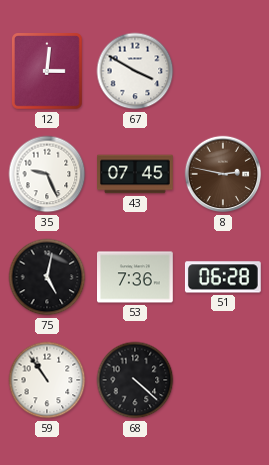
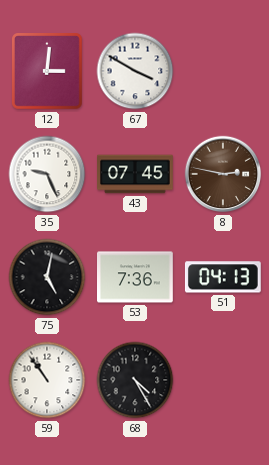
51: 06:28 -> 04:13
68: 4:22 -> 4:25
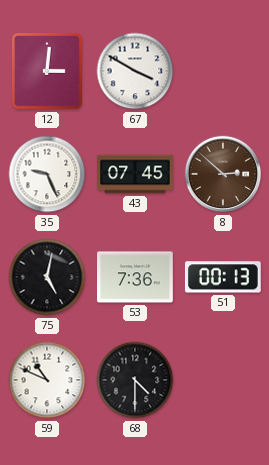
8: 2:47 -> 2:52
51: 04:13 -> 00:13
59: 10:54 -> 10:49
68: 4:25 -> 4:30
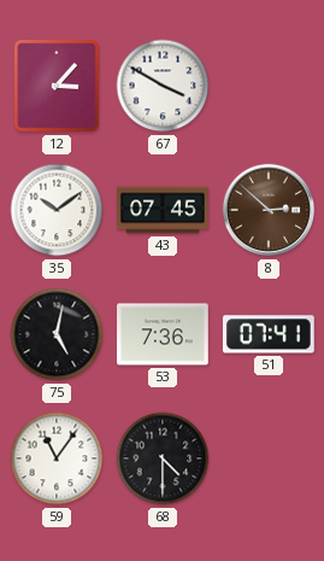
12: 3:01 -> 3:07
35: 9:26 -> 10:09
51: 00:13 -> 07:41
59: 10:49 -> 11:06
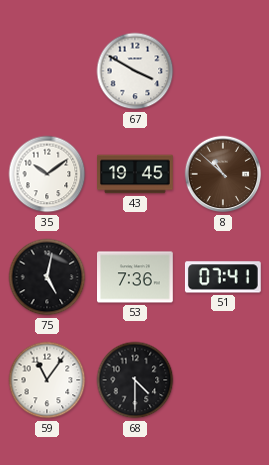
12: 3:07 -> none
43: 07:45 -> 19:45
8: 2:52 -> 10:52
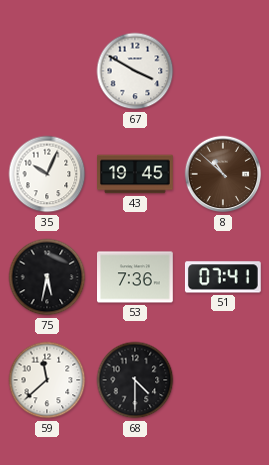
35: 10:09 -> 10:04
75: 5:02 -> 5:32
59: 11:06 -> 11:38
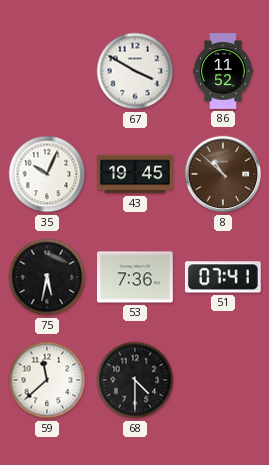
86: none -> 11:52
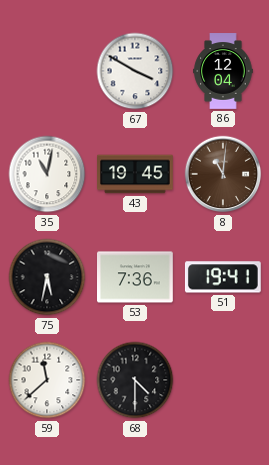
86: 11:52 -> 12:04
35: 10:04 -> 11:02
8: 10:52 -> 11:01
51: 07:41 -> 19:41
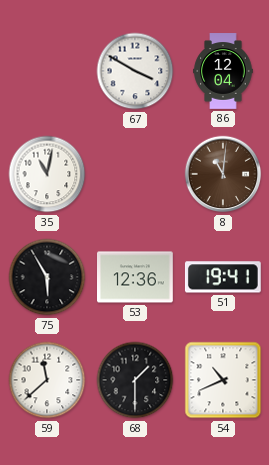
43: 19:45 -> none
75: 5:32 -> 5:55
53: 7:36 -> 12:36
68: 4:30 -> 1:30
54: none -> 10:41
